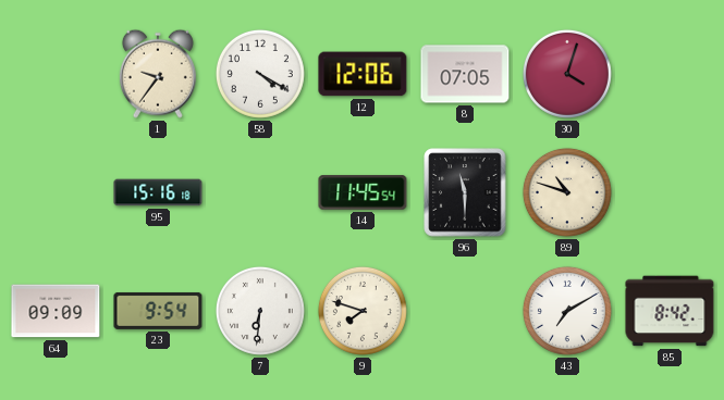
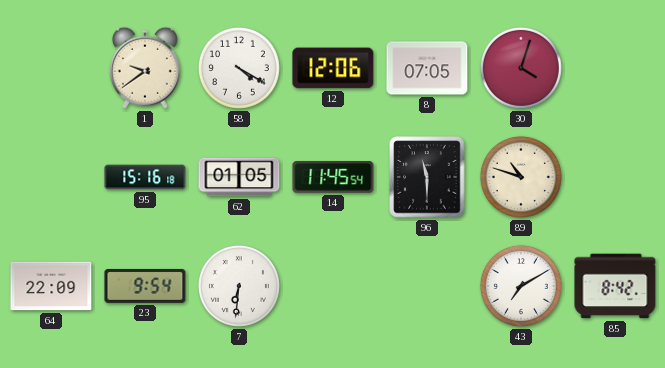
1: 9:36 -> 9:39
62: none -> 01:05
64: 09:09 -> 22:09
9: 7:48 -> none
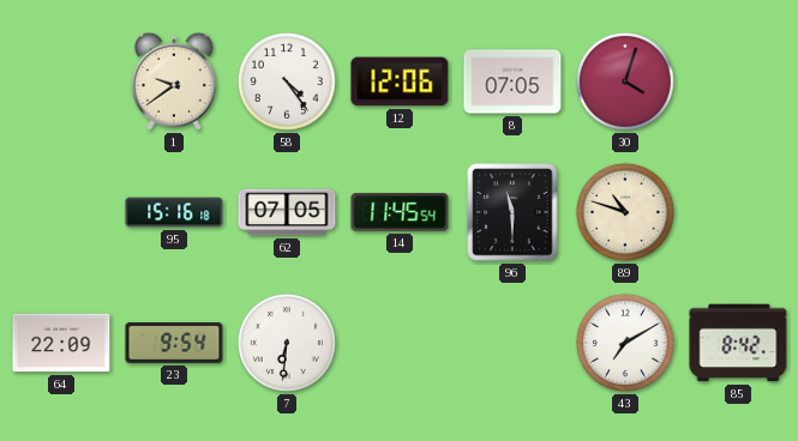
58: 4:20 -> 4:24
62: 01:05 -> 07:05
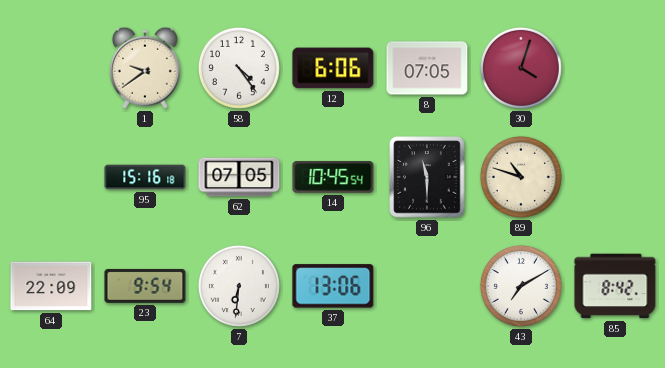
12: 12:06 -> 6:06
14: 11:45 -> 10:45
37: none -> 13:06
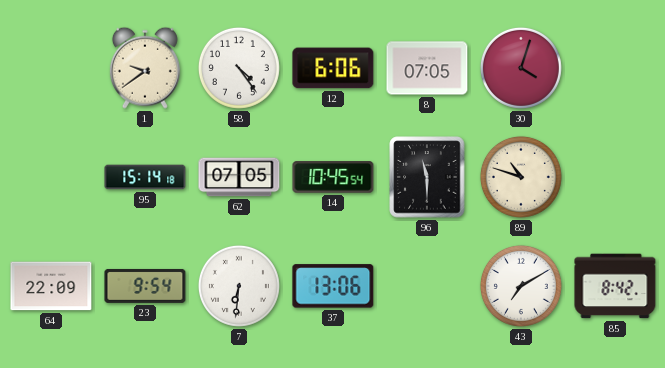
95: 15:16 -> 15:14
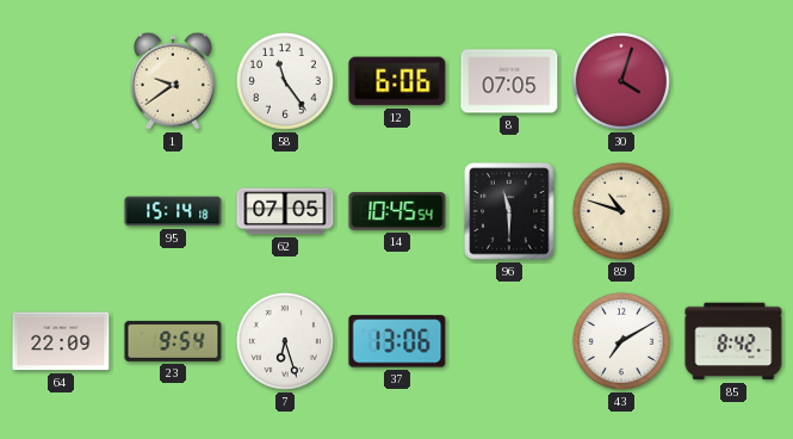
58: 4:24 -> 11:24
7: 6:31 -> 6:27
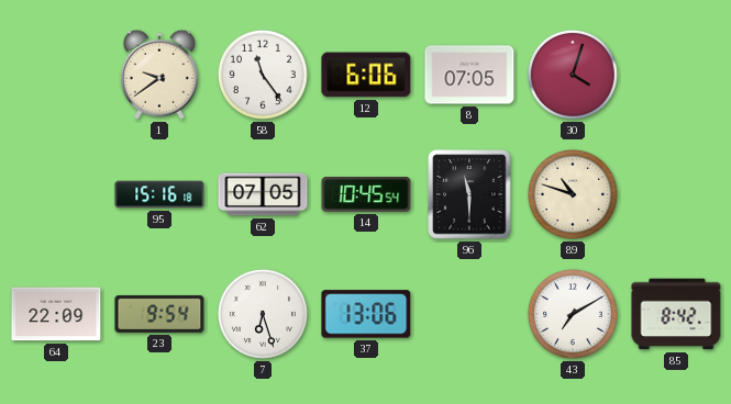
95: 15:14 -> 15:16
